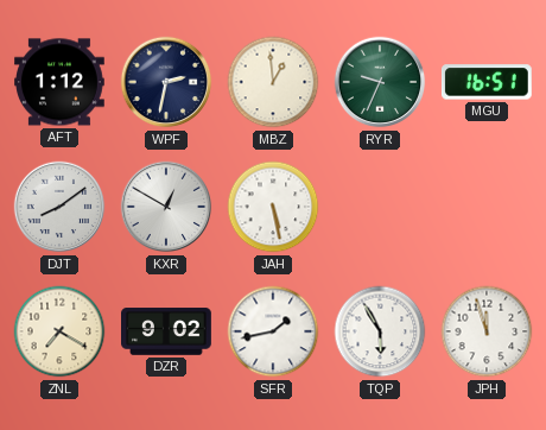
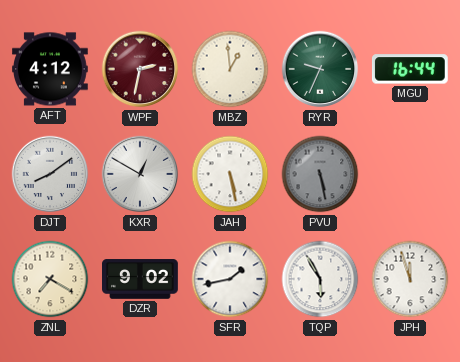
AFT: 1:12 -> 4:12
WPF dial: navy -> burgundy
MGU: 16:51 -> 16:44
PVU: none -> 5:28
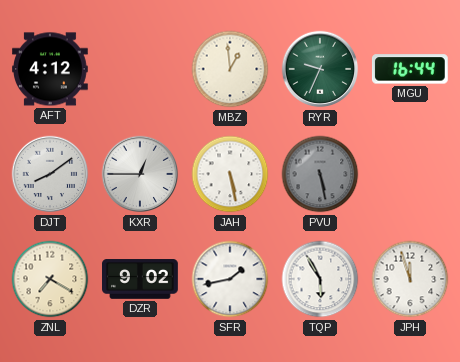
WPF: 2:32 -> none
KXR: 12:50 -> 12:45
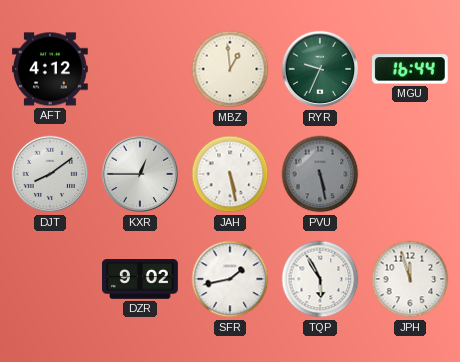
ZNL: 7:20 -> none
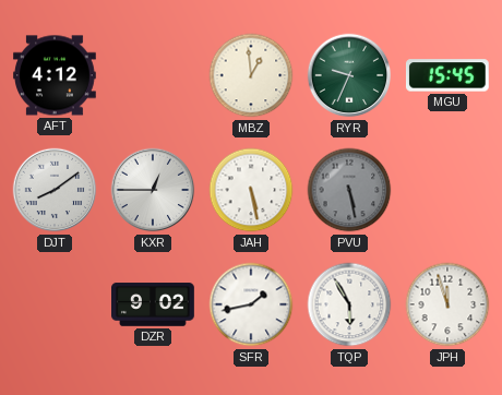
MGU: 16:44 -> 15:45
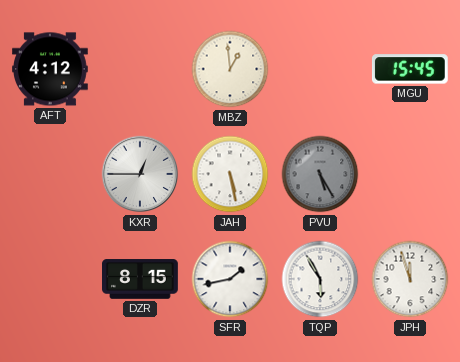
RYR: 9:34 -> none
DJT: 8:09 -> none
PVU: 5:28 -> 5:25
DZR: 9:02 -> 8:15
